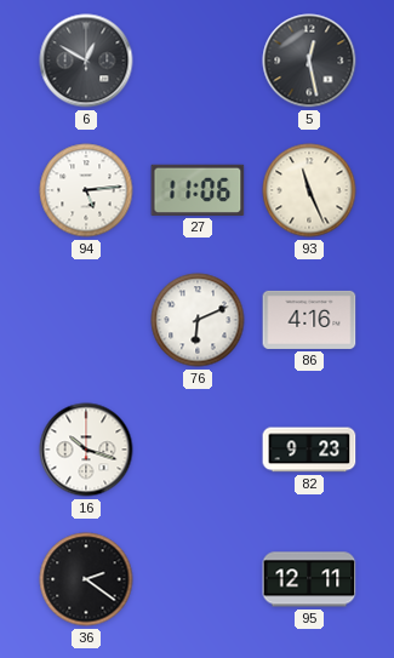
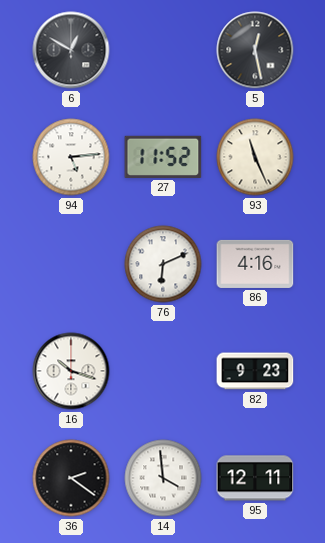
27: 11:06 -> 11:52
14: none -> 3:59
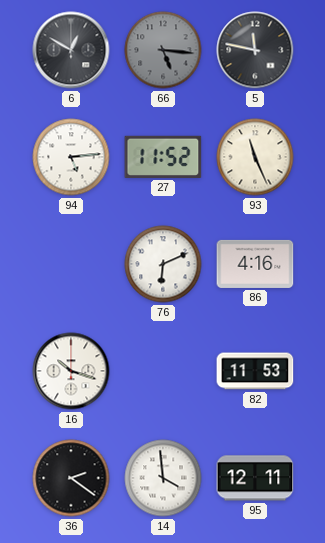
66: none -> 5:16
5: 12:28 -> 11:47
82: 9:23 -> 11:53
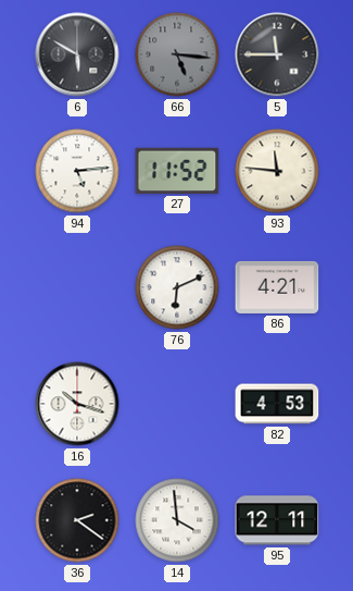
6: 12:50 -> 5:50
5: 11:47 -> 11:45
93: 11:26 -> 11:46
86: 4:16 -> 4:21
82: 11:53 -> 4:53
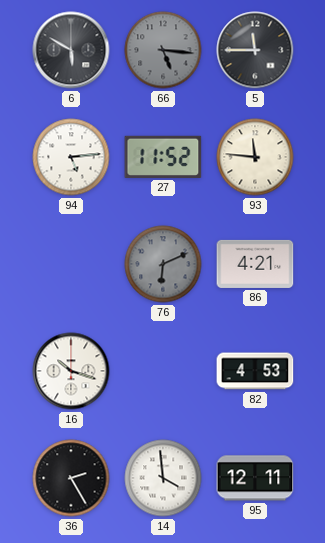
76 dial: white -> grey
36: 2:21 -> 2:25
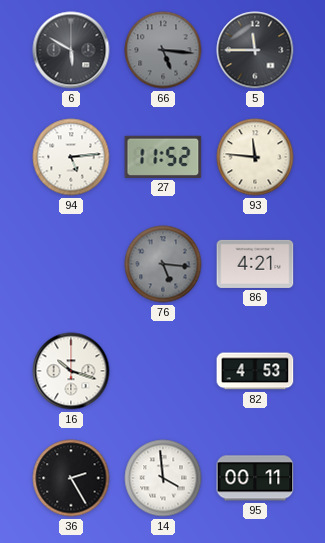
76: 6:11 -> 5:16
95: 12:11 -> 00:11
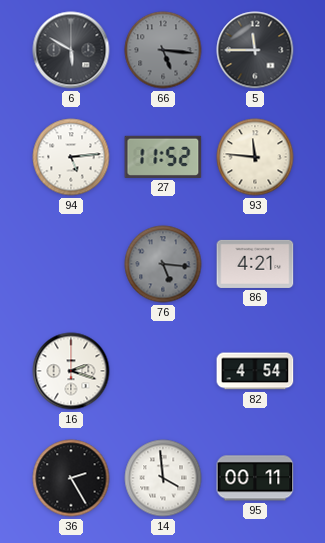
16: 10:18 -> 2:18
82: 4:53 -> 4:54
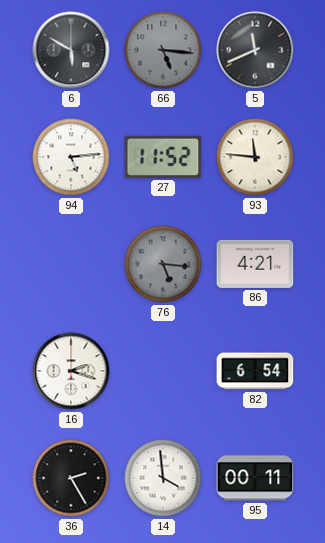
5: 11:45 -> 11:41
82: 4:54 -> 6:54
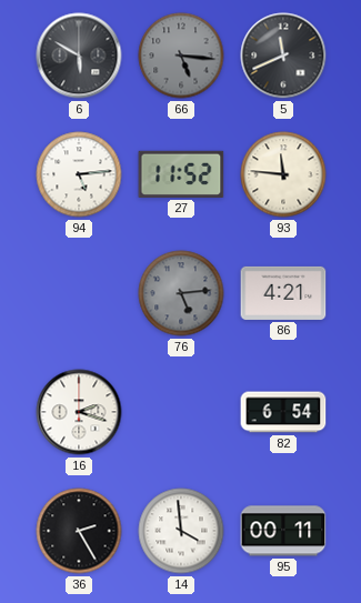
76: 5:16 -> 5:14
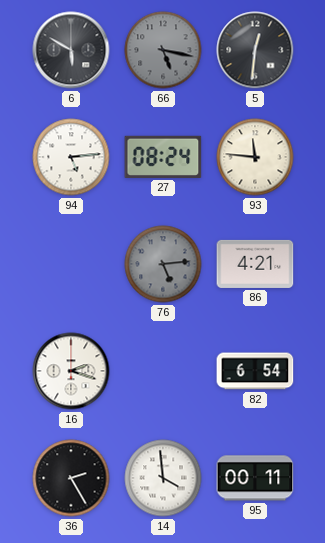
66: 5:16 -> 5:17
5: 11:41 -> 12:31
27: 11:52 -> 08:24
